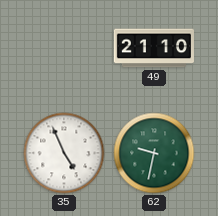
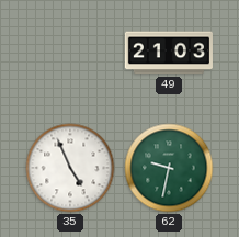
49: 21:10 -> 21:03
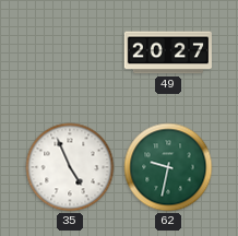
49: 21:03 -> 20:27
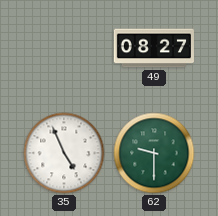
49: 20:27 -> 08:27
62: 9:32 -> 9:30
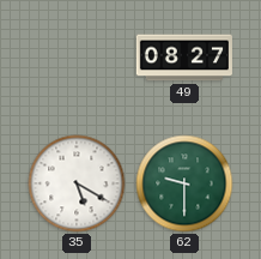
35: 4:56 -> 5:20
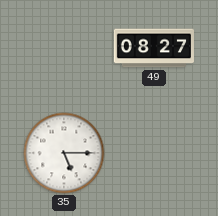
35: 5:20 -> 5:15
62: 9:30 -> none
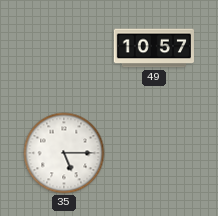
49: 08:27 -> 10:57
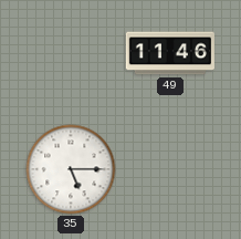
49: 10:57 -> 11:46
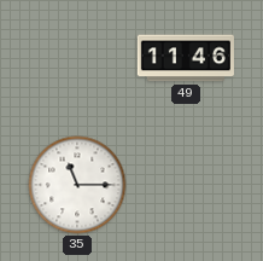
35: 5:15 -> 11:15
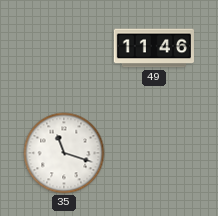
35: 11:15 -> 11:18
